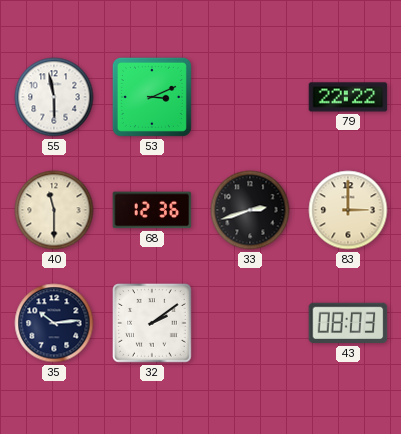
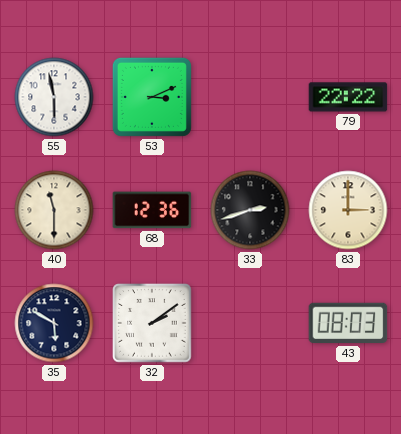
35: 10:14 -> 5:50
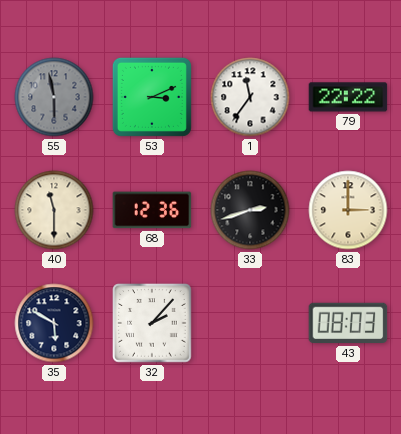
55 dial: white -> grey
1: none -> 11:36
32: 2:09 -> 2:07
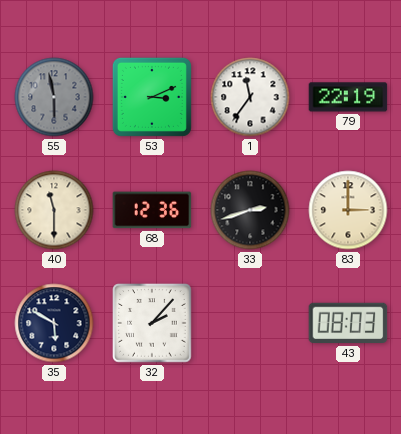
79: 22:22 -> 22:19
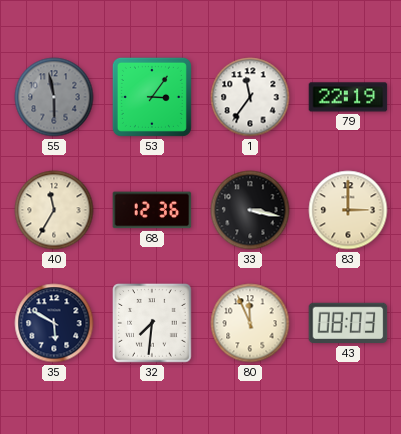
53: 3:11 -> 3:06
40: 11:30 -> 11:35
33: 2:42 -> 3:17
32: 2:07 -> 7:31
80: none -> 11:56
